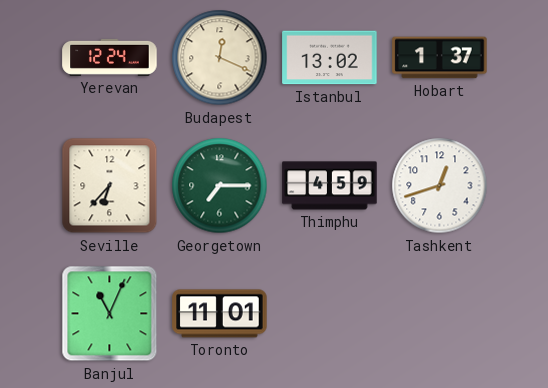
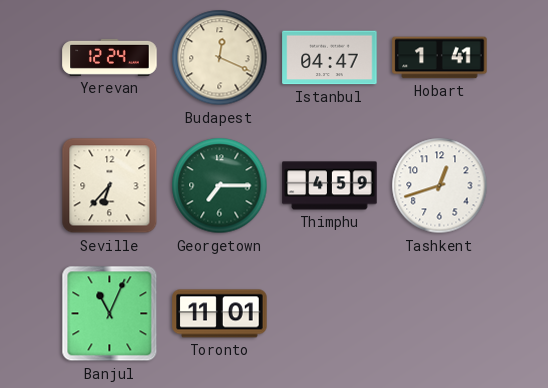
Istanbul: 13:02 -> 04:47
Hobart: 1:37 -> 1:41
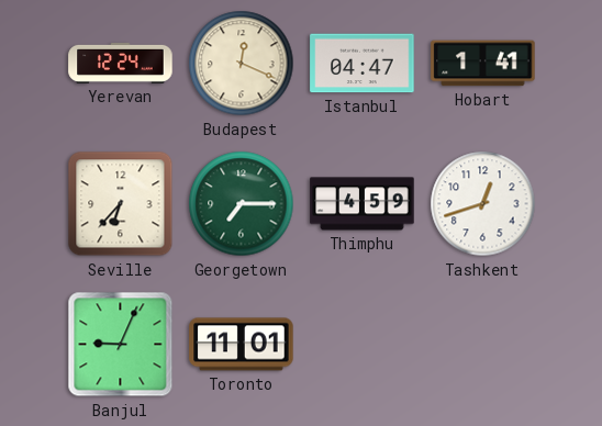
Banjul: 11:04 -> 9:04
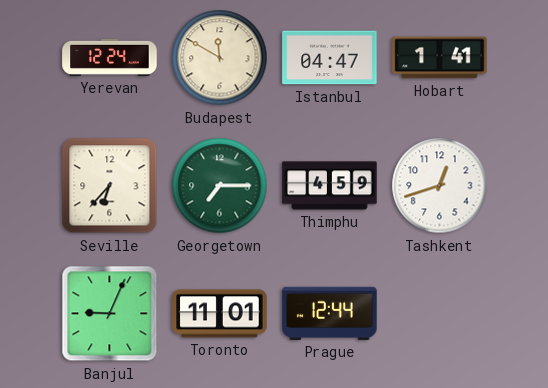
Budapest: 12:19 -> 11:50
Prague: none -> 12:44
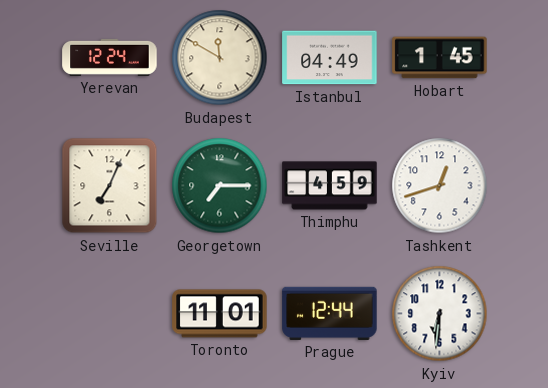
Istanbul: 04:47 -> 04:49
Hobart: 1:41 -> 1:45
Seville: 6:37 -> 7:04
Banjul: 9:04 -> none
Kyiv: none -> 6:31
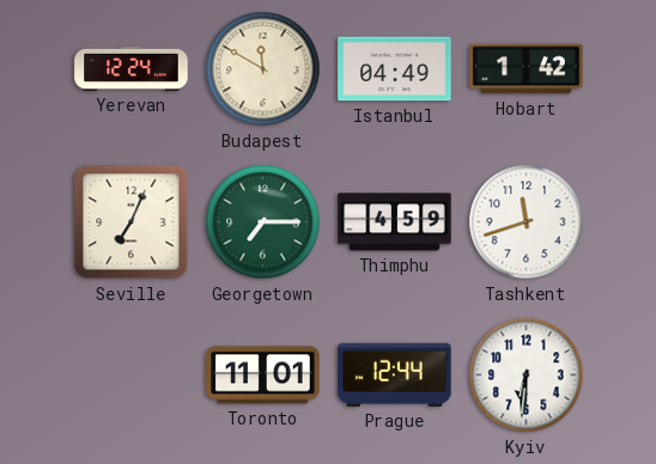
Hobart: 1:45 -> 1:42
Tashkent: 12:42 -> 11:42
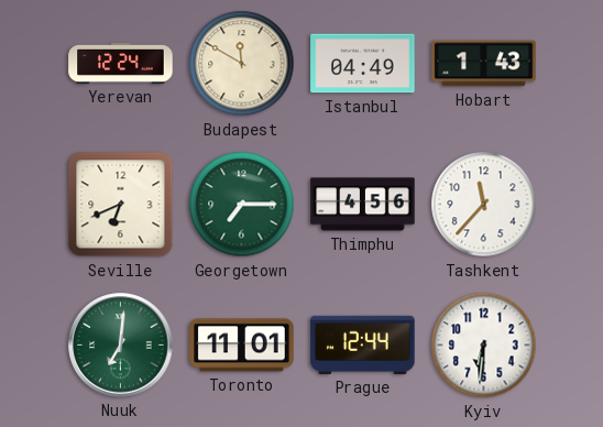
Hobart: 1:42 -> 1:43
Seville: 7:04 -> 6:41
Thimphu: 4:59 -> 4:56
Tashkent: 11:42 -> 11:37
Nuuk: none -> 7:01
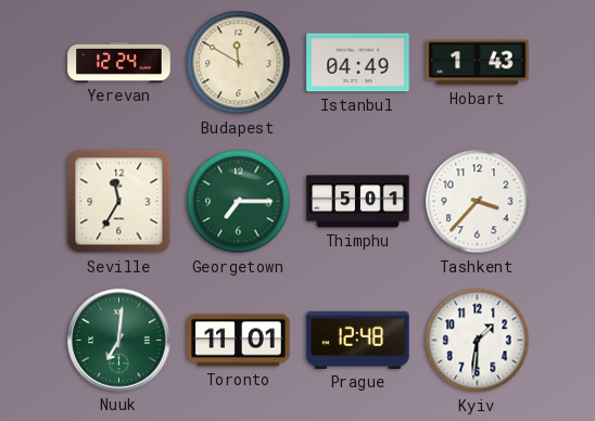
Seville: 6:41 -> 11:35
Thimphu: 4:56 -> 5:01
Tashkent: 11:37 -> 3:37
Prague: 12:44 -> 12:48
Kyiv: 6:31 -> 1:31
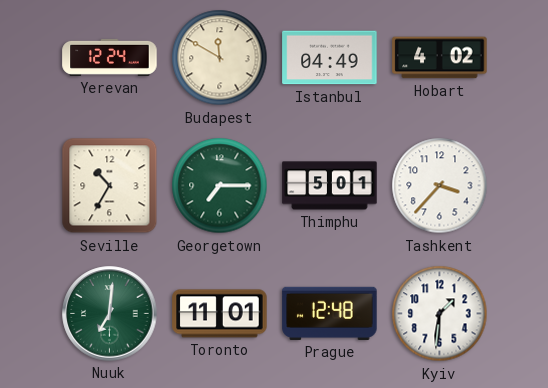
Hobart: 1:43 -> 4:02
Seville: 11:35 -> 10:35
